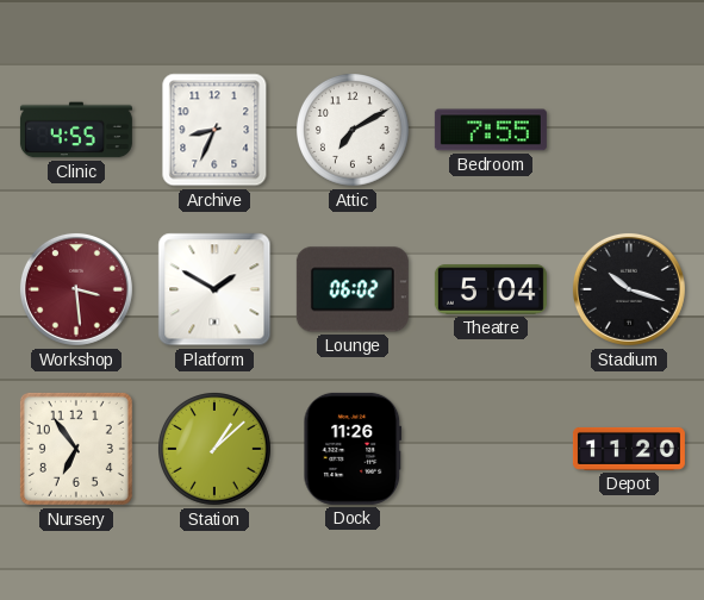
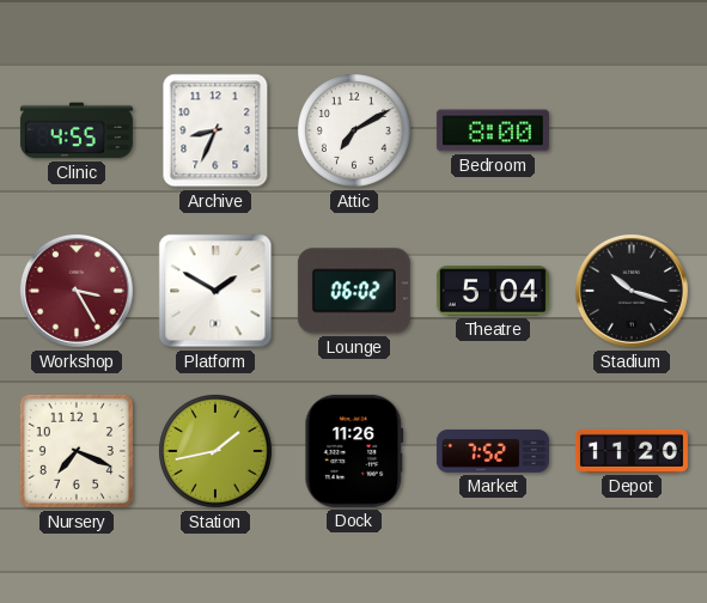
Bedroom: 7:55 -> 8:00
Workshop: 3:29 -> 3:25
Nursery: 6:54 -> 7:19
Station: 1:08 -> 1:43
Market: none -> 7:52
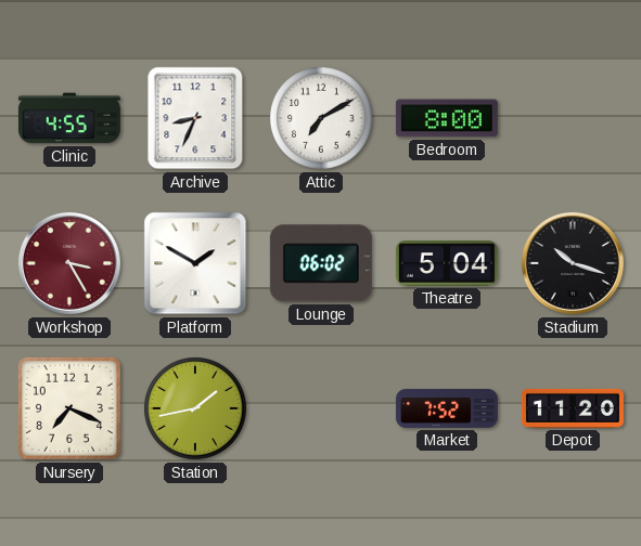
Dock: 11:26 -> none
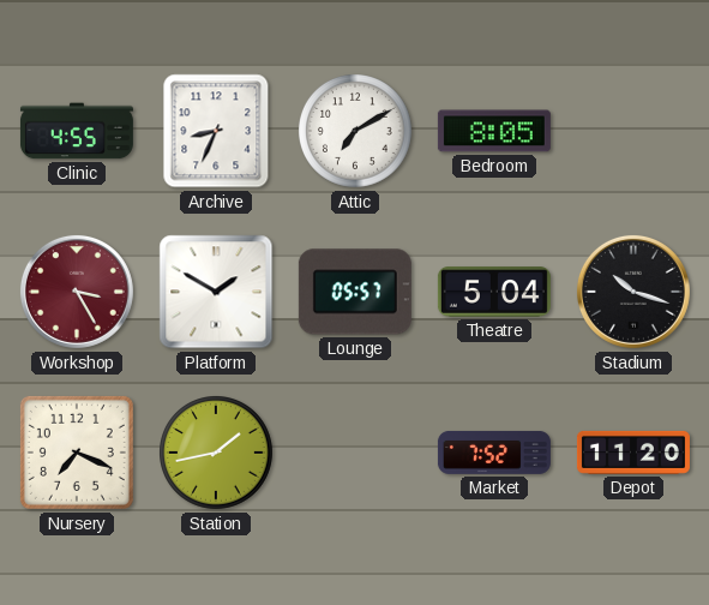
Bedroom: 8:00 -> 8:05
Lounge: 06:02 -> 05:57
